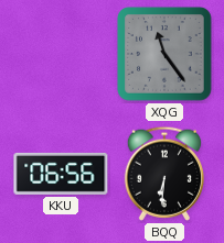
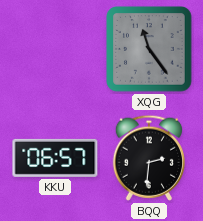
KKU: 06:56 -> 06:57
BQQ: 6:31 -> 2:31
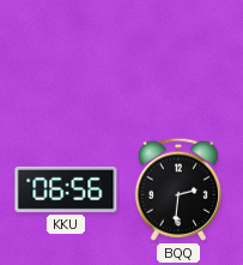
XQG: 11:24 -> none
KKU: 06:57 -> 06:56
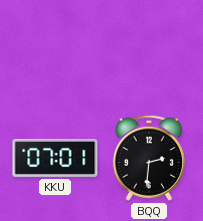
KKU: 06:56 -> 07:01
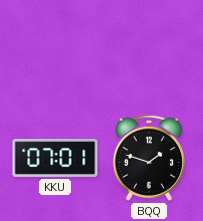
BQQ: 2:31 -> 1:48
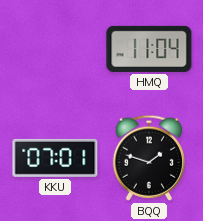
HMQ: none -> 11:04
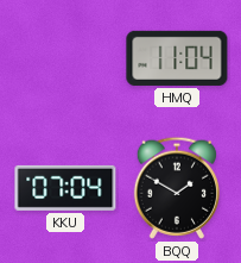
KKU: 07:01 -> 07:04
BQQ: 1:48 -> 1:50
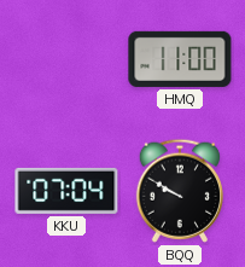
HMQ: 11:04 -> 11:00
BQQ: 1:50 -> 9:50
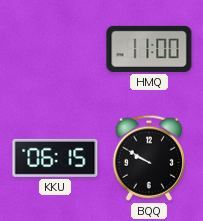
KKU: 07:04 -> 06:15
